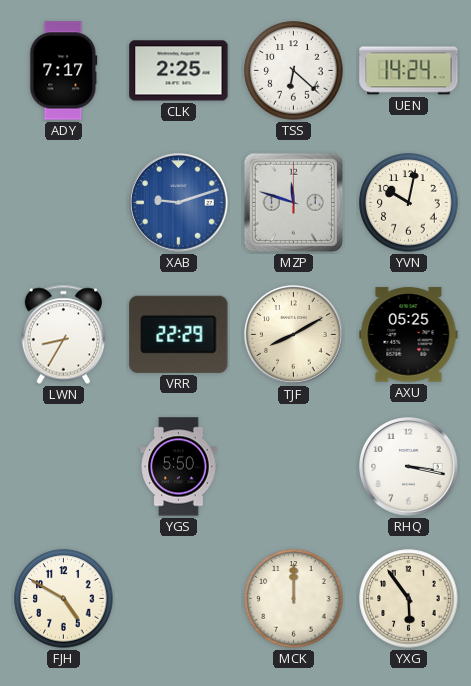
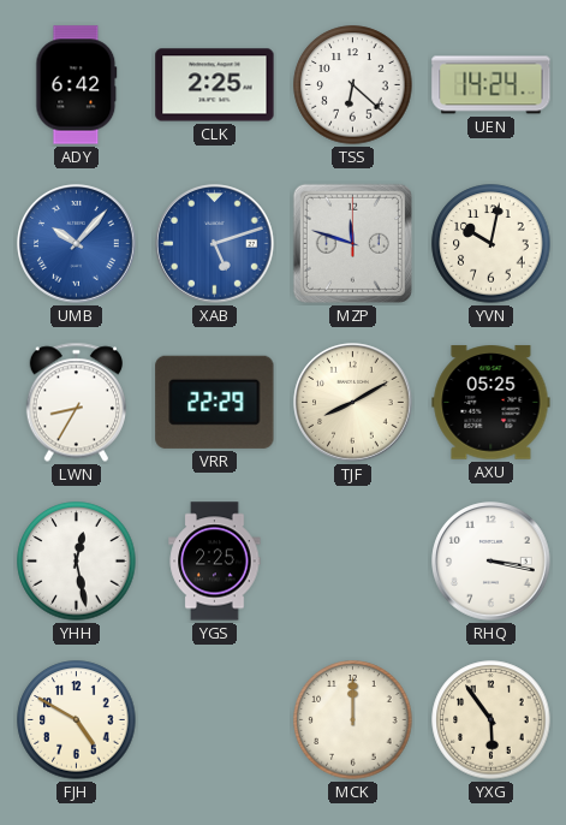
ADY: 7:17 -> 6:42
UMB: none -> 10:07
XAB: 9:12 -> 5:12
YHH: none -> 12:28
YGS: 5:50 -> 2:25
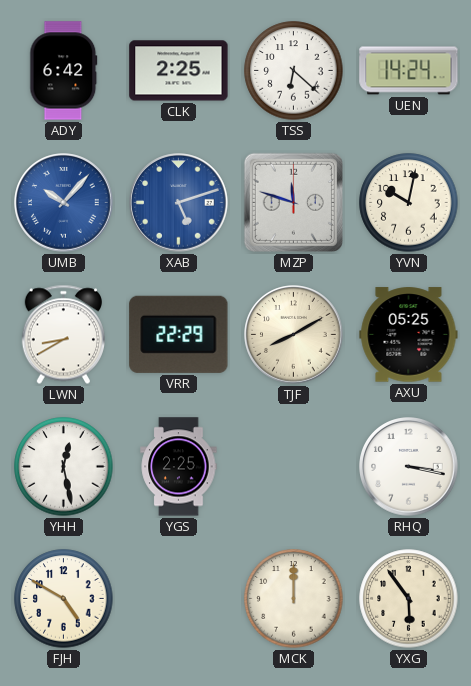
LWN: 8:35 -> 8:40
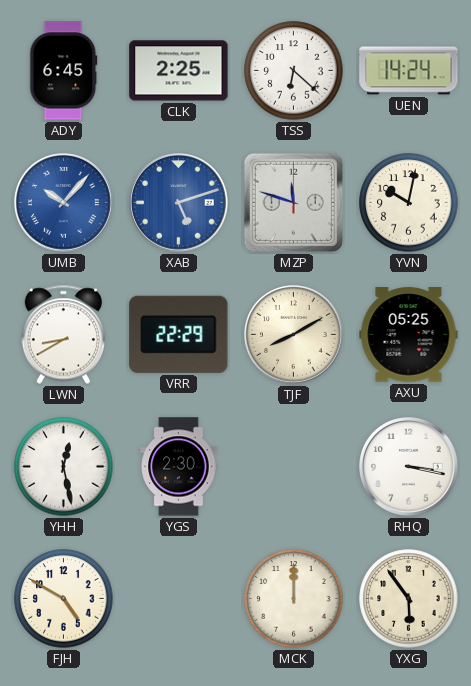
ADY: 6:42 -> 6:45
YGS: 2:25 -> 2:30
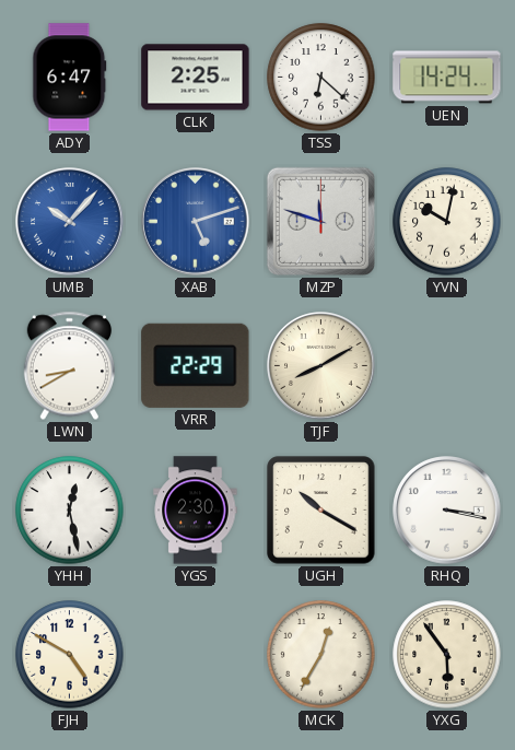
ADY: 6:45 -> 6:47
AXU: 05:25 -> none
UGH: none -> 10:20
MCK: 12:00 -> 12:35
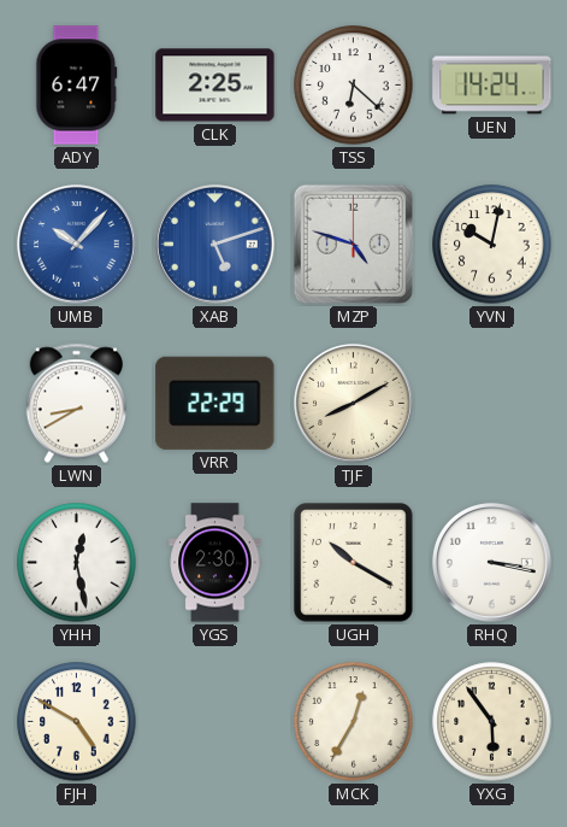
MZP: 11:48 -> 4:48
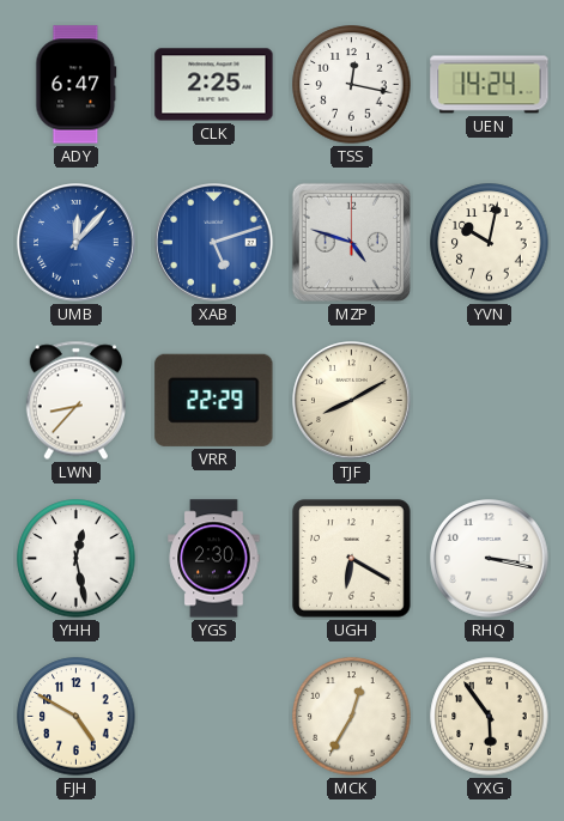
TSS: 6:22 -> 12:17
UMB: 10:07 -> 12:07
LWN: 8:40 -> 8:37
UGH: 10:20 -> 6:20
